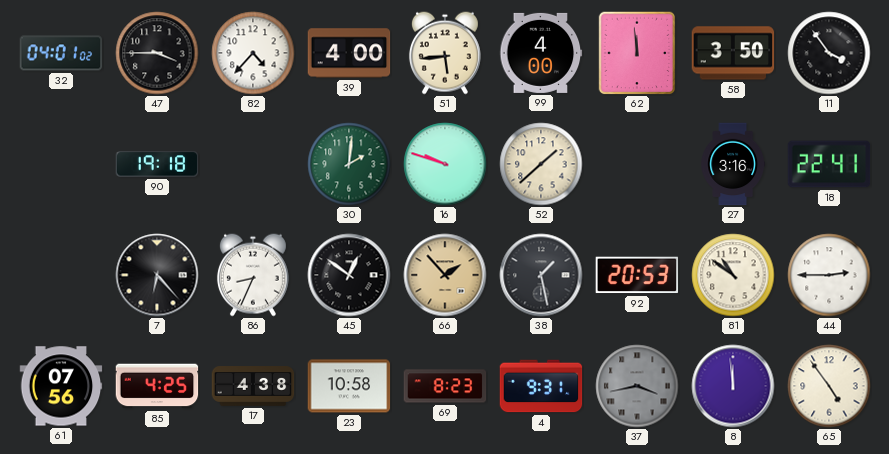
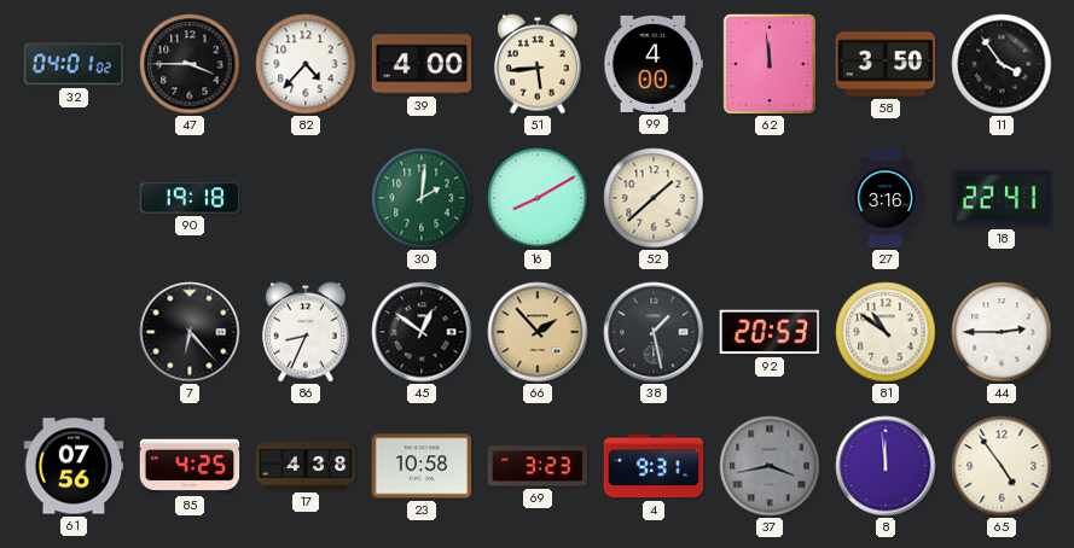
16: 9:48 -> 8:10
69: 8:23 -> 3:23
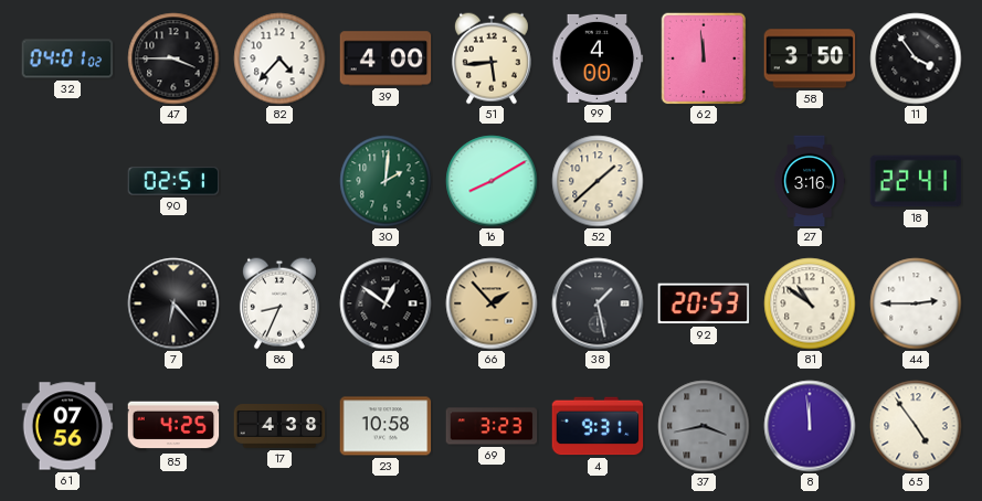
90: 19:18 -> 02:51
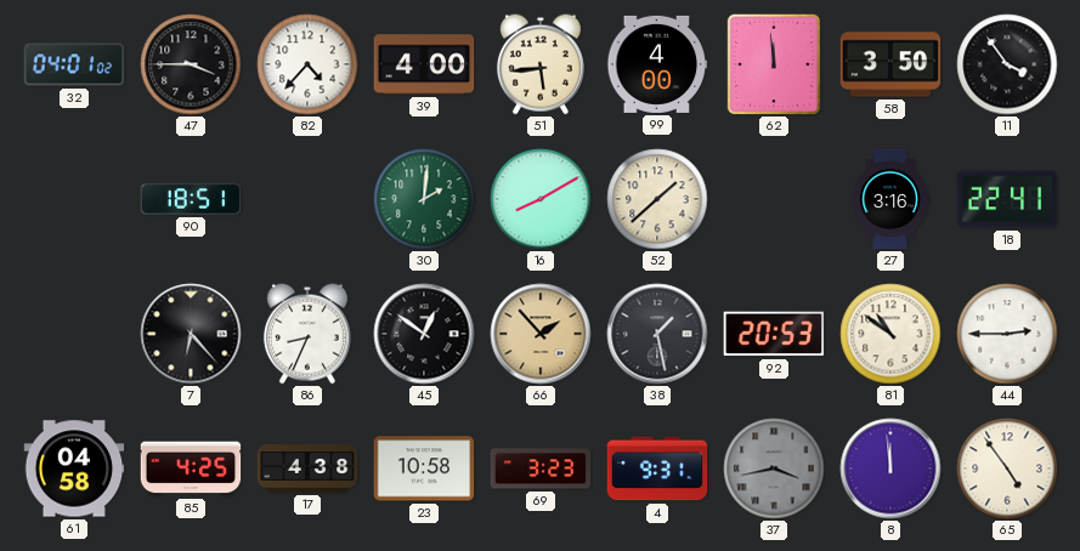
90: 02:51 -> 18:51
61: 07:56 -> 04:58
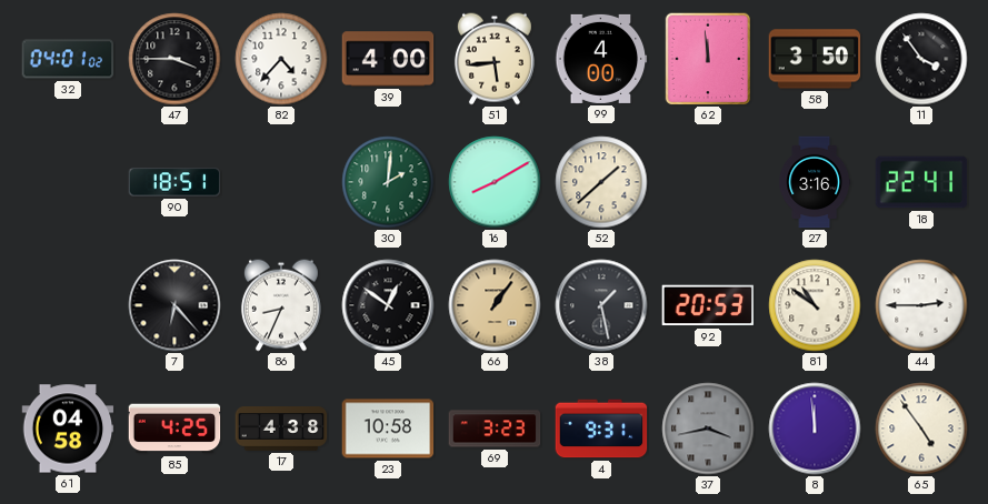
66: 1:53 -> 1:06
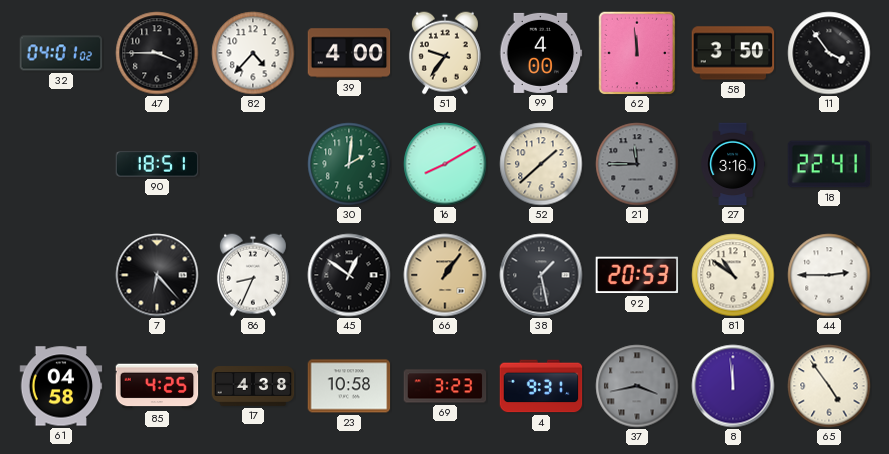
51: 5:44 -> 9:36
21: none -> 11:45
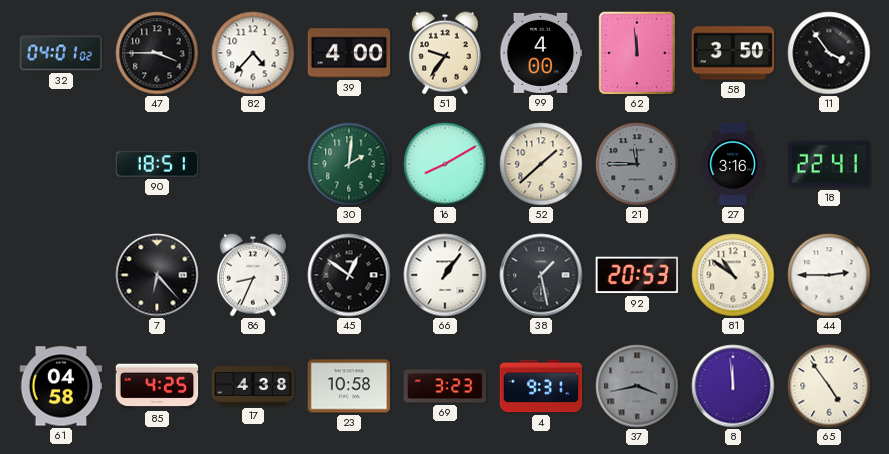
66 dial: champagne -> white
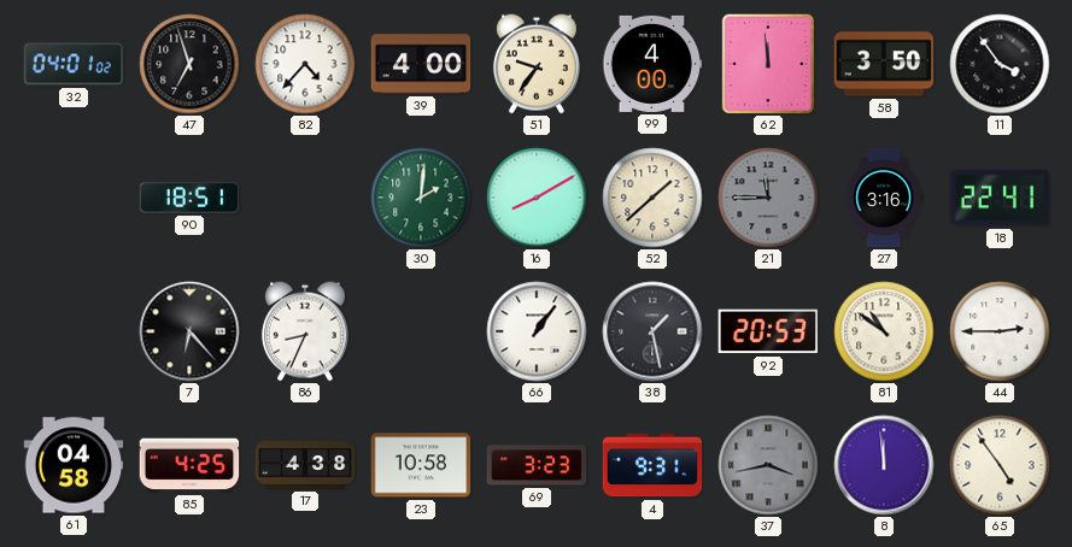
47: 3:45 -> 6:57
45: 12:51 -> none
